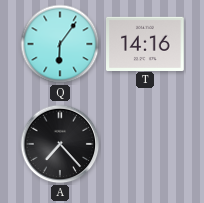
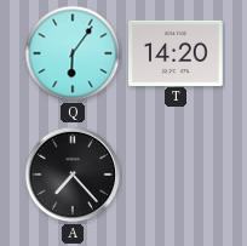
T: 14:16 -> 14:20
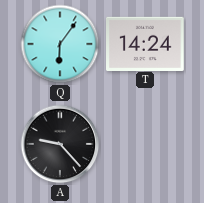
T: 14:20 -> 14:24
A: 7:23 -> 9:23
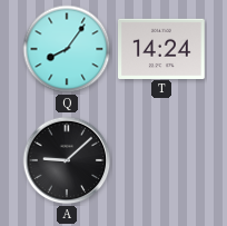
Q: 6:06 -> 8:06
A: 9:23 -> 9:08
